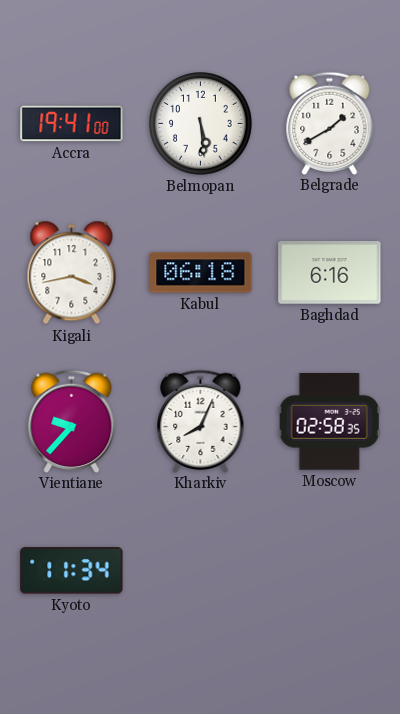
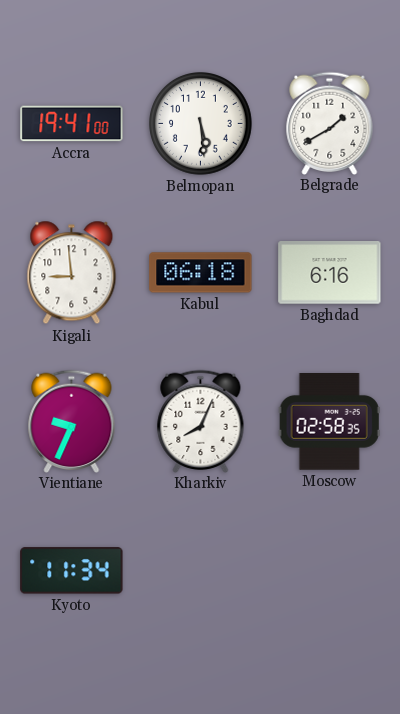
Kigali: 3:43 -> 8:59
Vientiane: 9:37 -> 9:34
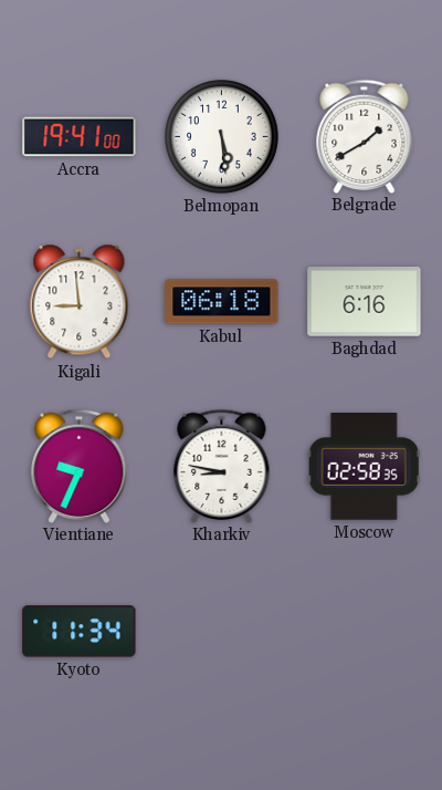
Kharkiv: 8:04 -> 8:47
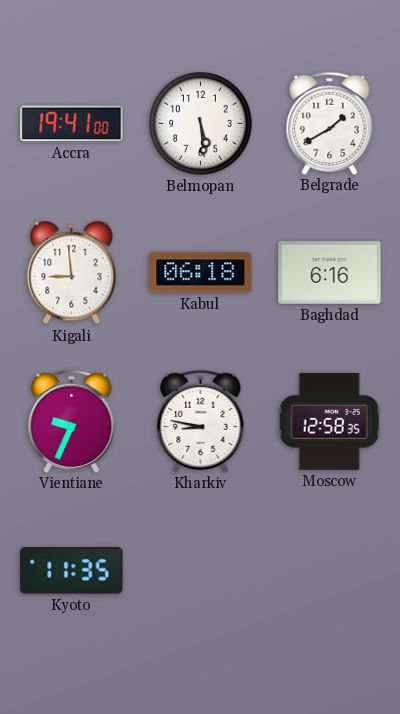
Moscow: 02:58 -> 12:58
Kyoto: 11:34 -> 11:35
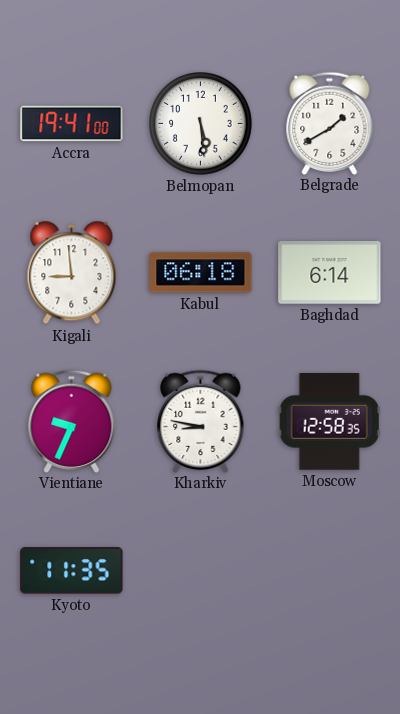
Baghdad: 6:16 -> 6:14
